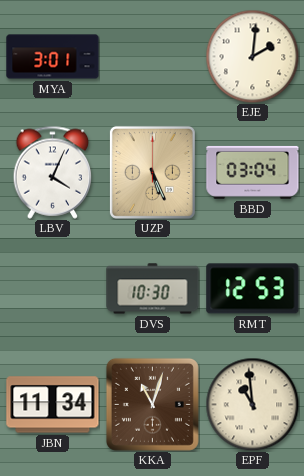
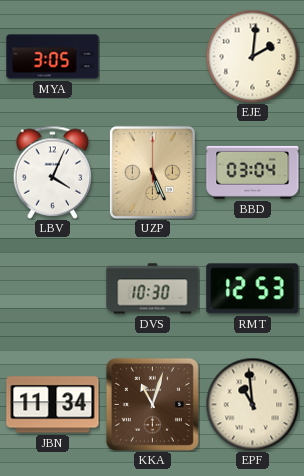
MYA: 3:01 -> 3:05
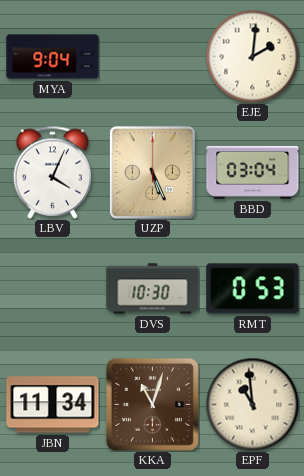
MYA: 3:05 -> 9:04
RMT: 12:53 -> 0:53
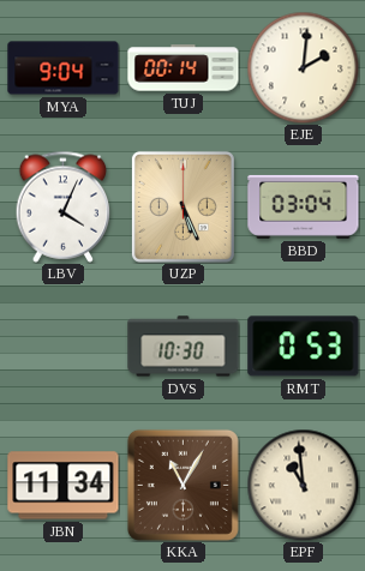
TUJ: none -> 00:14
KKA: 11:03 -> 11:05
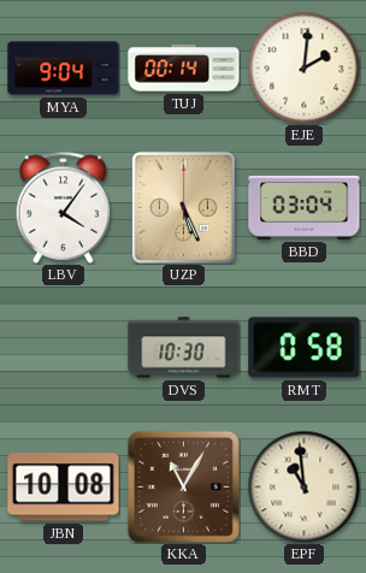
LBV: 4:04 -> 4:06
RMT: 0:53 -> 0:58
JBN: 11:34 -> 10:08
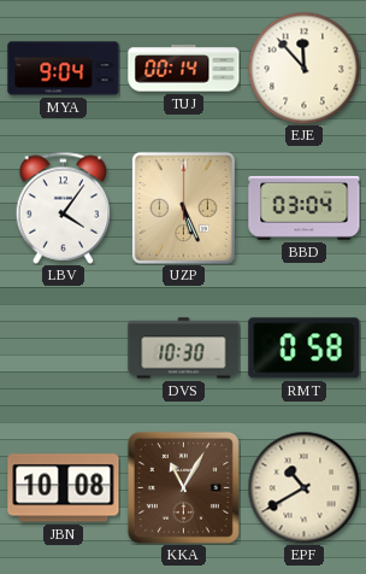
EJE: 2:01 -> 11:53
EPF: 10:59 -> 10:40
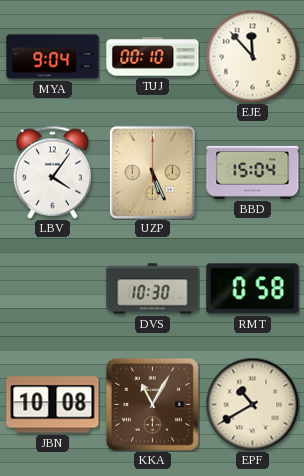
TUJ: 00:14 -> 00:10
BBD: 03:04 -> 15:04
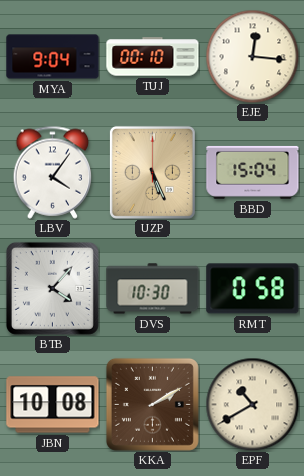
EJE: 11:53 -> 12:16
BTB: none -> 4:07
KKA: 11:05 -> 2:10
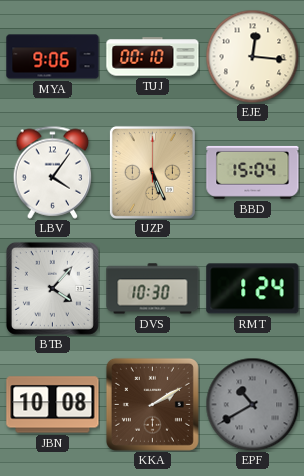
MYA: 9:04 -> 9:06
RMT: 0:58 -> 1:24
EPF dial: cream -> grey
